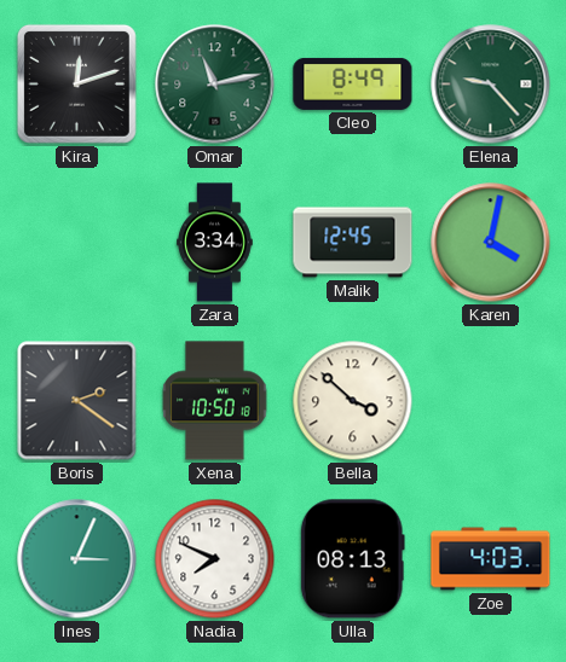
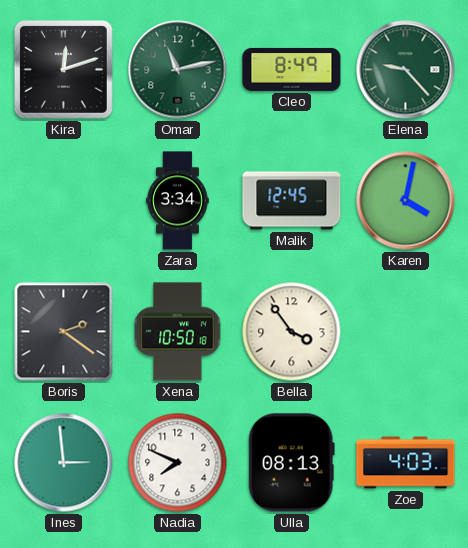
Bella: 3:52 -> 3:54
Ines: 3:04 -> 2:59
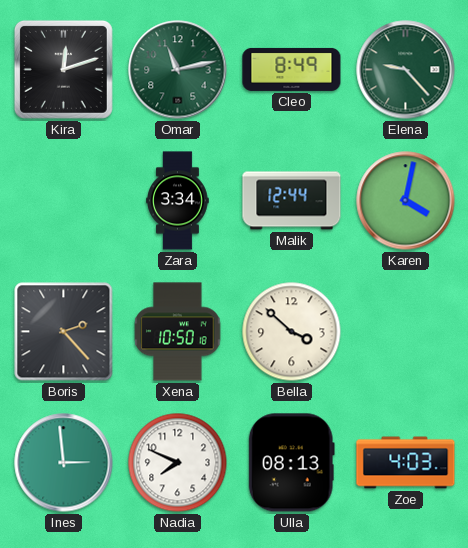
Malik: 12:45 -> 12:44
Boris: 2:21 -> 2:23
Bella: 3:54 -> 3:52
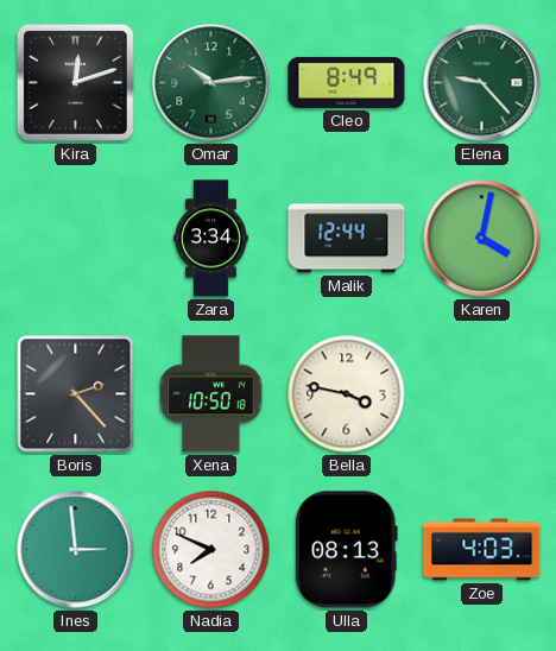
Omar: 11:13 -> 10:14
Bella: 3:52 -> 3:47
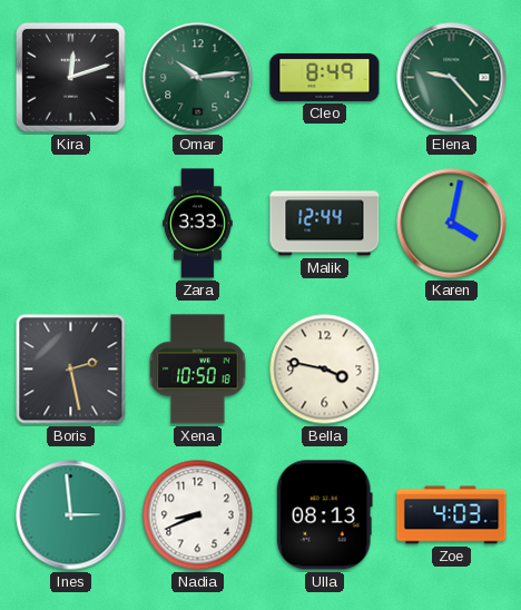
Zara: 3:34 -> 3:33
Boris: 2:23 -> 2:28
Nadia: 7:49 -> 8:41
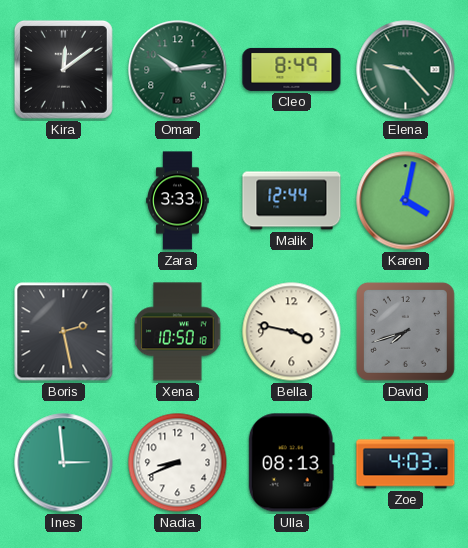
Kira: 12:12 -> 12:09
David: none -> 7:42
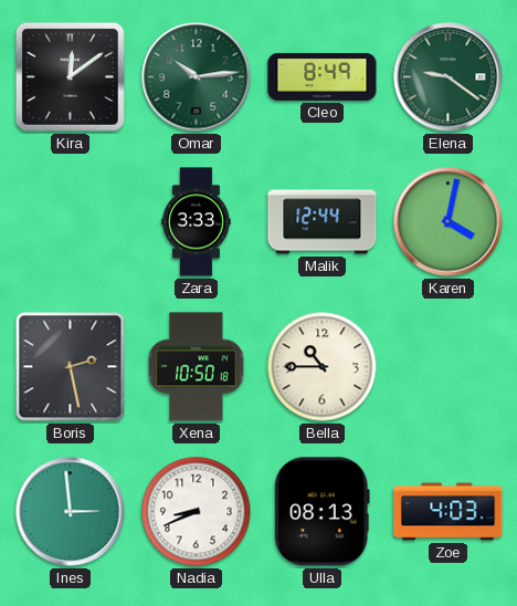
Elena: 9:23 -> 9:21
Bella: 3:47 -> 10:45
David: 7:42 -> none
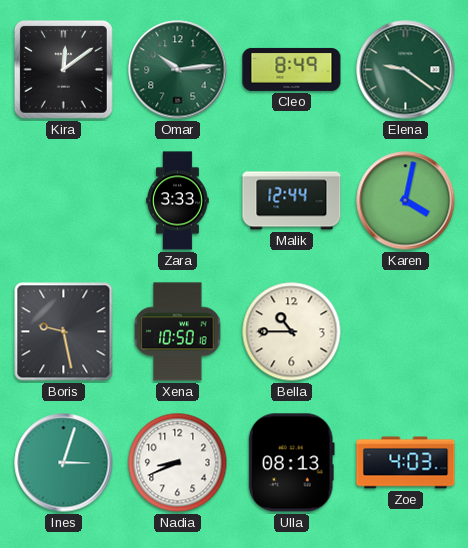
Boris: 2:28 -> 9:28
Ines: 2:59 -> 3:03
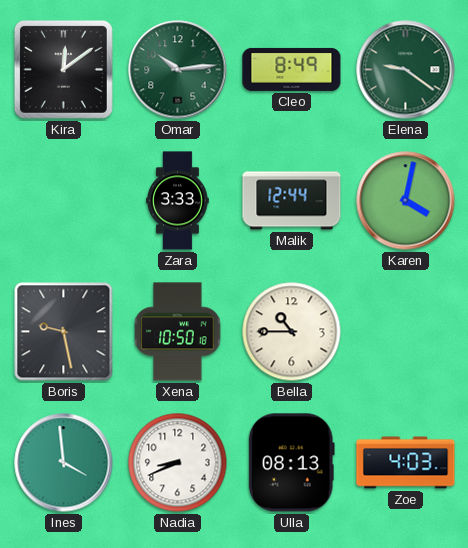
Ines: 3:03 -> 3:59
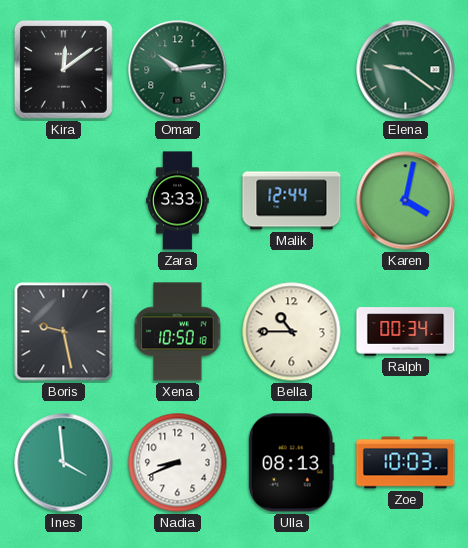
Cleo: 8:49 -> none
Ralph: none -> 00:34
Zoe: 4:03 -> 10:03
